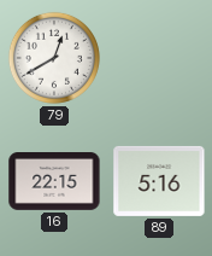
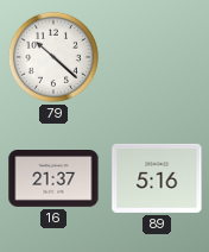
79: 12:40 -> 10:22
16: 22:15 -> 21:37
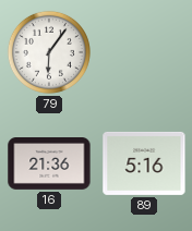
79: 10:22 -> 6:06
16: 21:37 -> 21:36
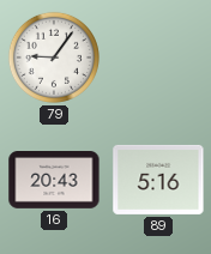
79: 6:06 -> 9:06
16: 21:36 -> 20:43
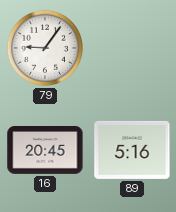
16: 20:43 -> 20:45
